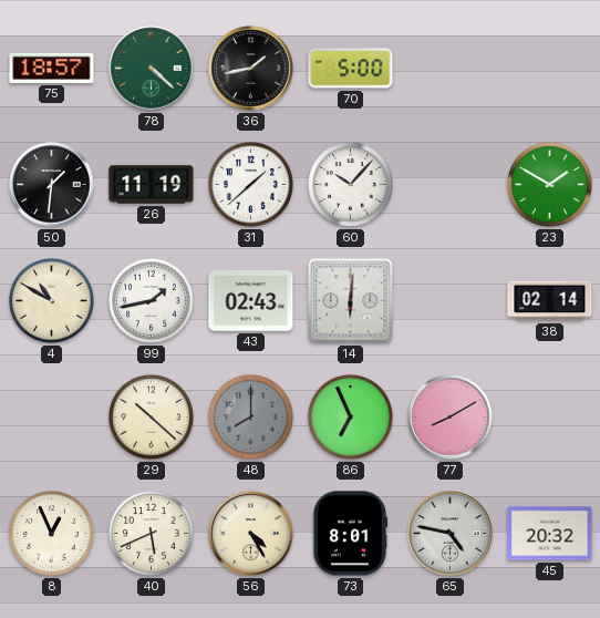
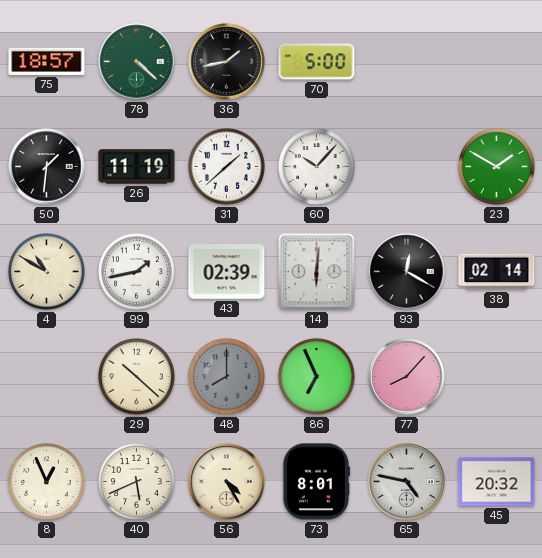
43: 02:43 -> 02:39
93: none -> 12:20
77: 8:10 -> 8:07
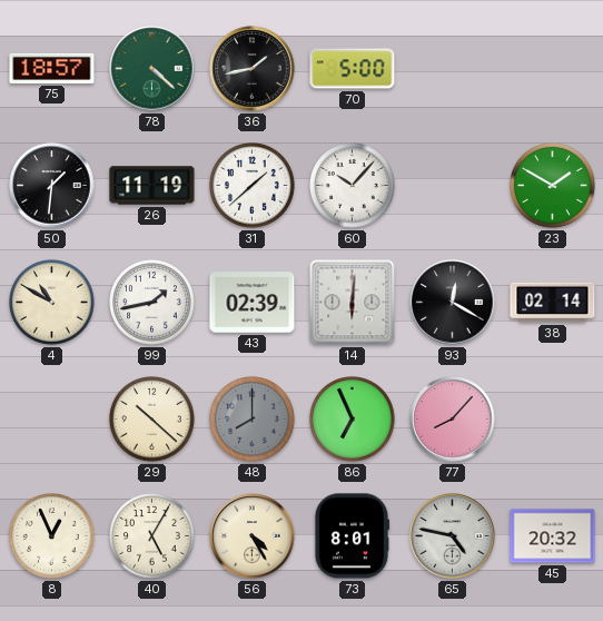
40: 5:41 -> 5:05
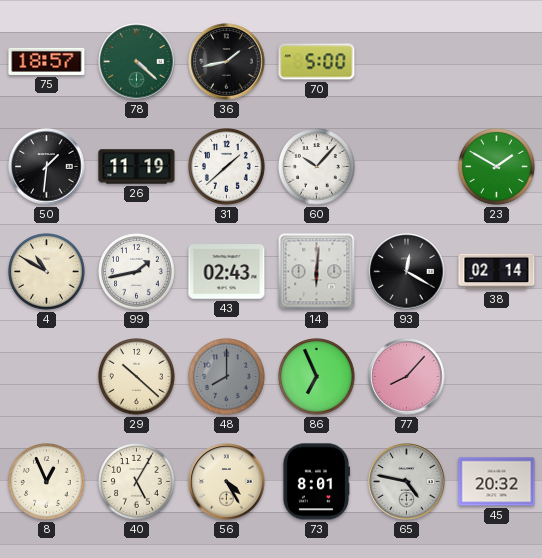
43: 02:39 -> 02:43
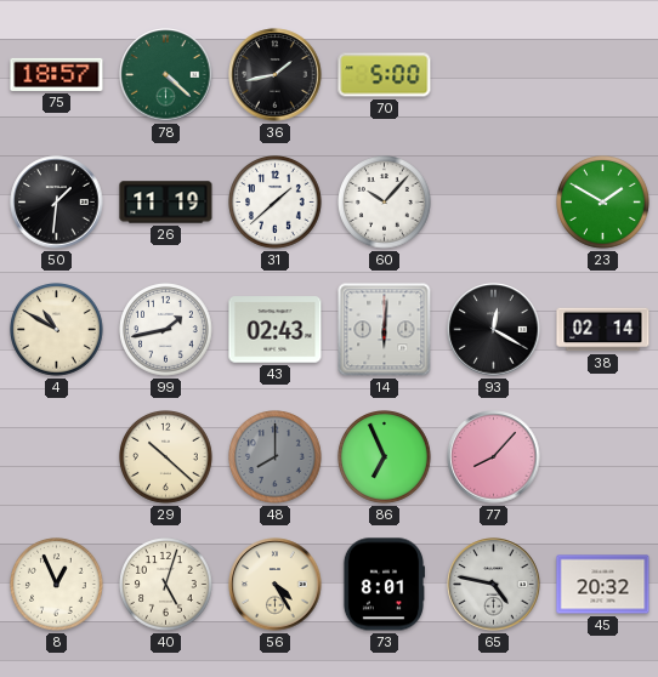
40: 5:05 -> 5:03
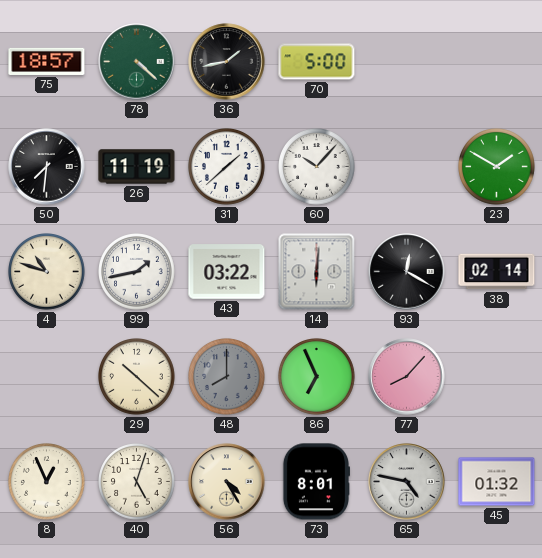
50: 1:31 -> 7:31
4: 10:50 -> 10:48
43: 02:43 -> 03:22
45: 20:32 -> 01:32
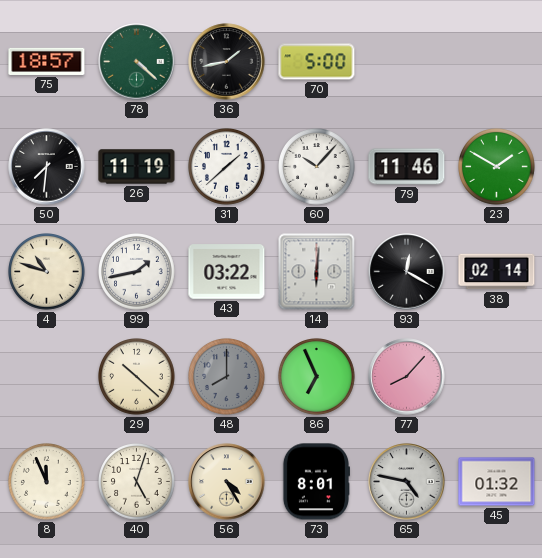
79: none -> 11:46
8: 12:56 -> 11:56
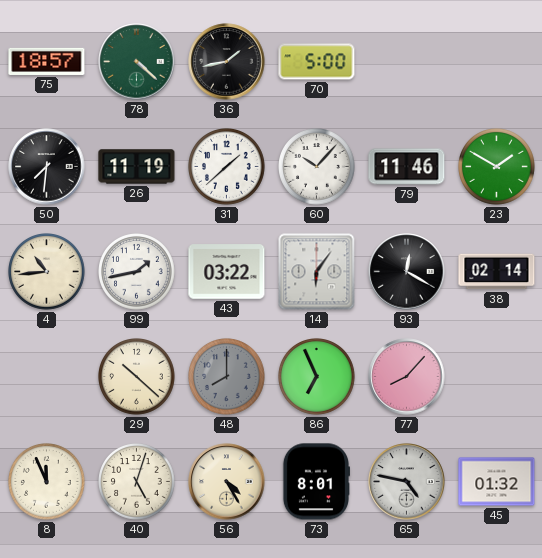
4: 10:48 -> 10:44
14: 6:01 -> 6:06
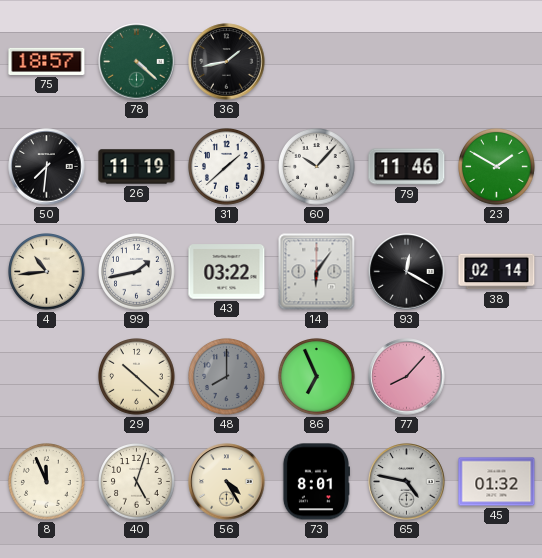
70: 5:00 -> none
